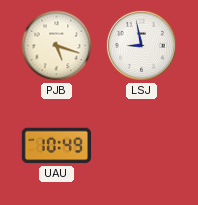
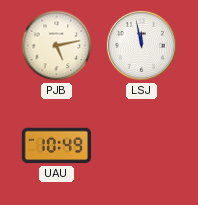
PJB: 5:18 -> 5:13
LSJ: 8:58 -> 11:58
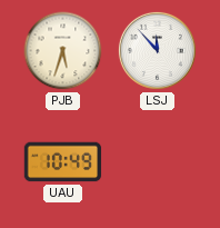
PJB: 5:13 -> 5:33
LSJ: 11:58 -> 11:53
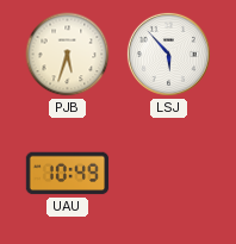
LSJ: 11:53 -> 5:53
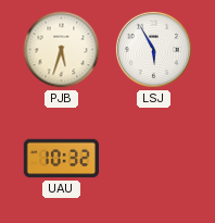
LSJ: 5:53 -> 5:55
UAU: 10:49 -> 10:32
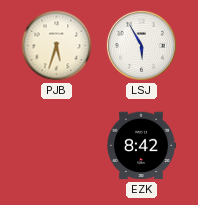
UAU: 10:32 -> none
EZK: none -> 8:42
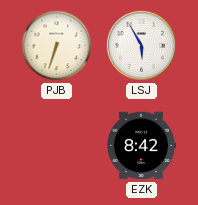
PJB: 5:33 -> 6:33
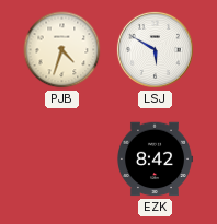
PJB: 6:33 -> 4:33
LSJ: 5:55 -> 5:50
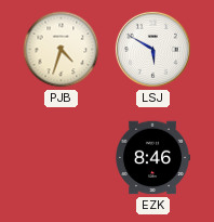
EZK: 8:42 -> 8:46
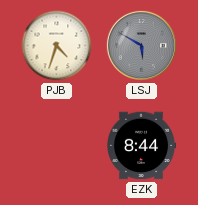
LSJ dial: white -> grey
EZK: 8:46 -> 8:44
